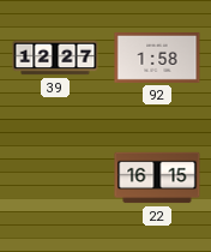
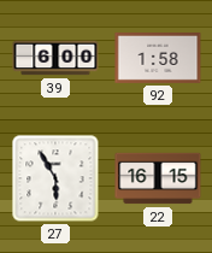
39: 12:27 -> 6:00
27: none -> 5:55
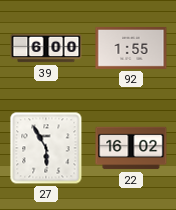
92: 1:58 -> 1:55
22: 16:15 -> 16:02
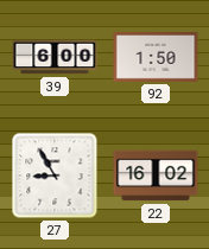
92: 1:55 -> 1:50
27: 5:55 -> 8:55
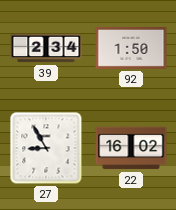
39: 6:00 -> 2:34
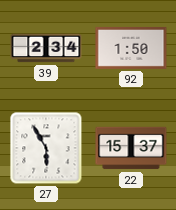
27: 8:55 -> 5:55
22: 16:02 -> 15:37
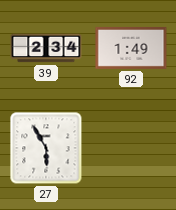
92: 1:50 -> 1:49
22: 15:37 -> none
